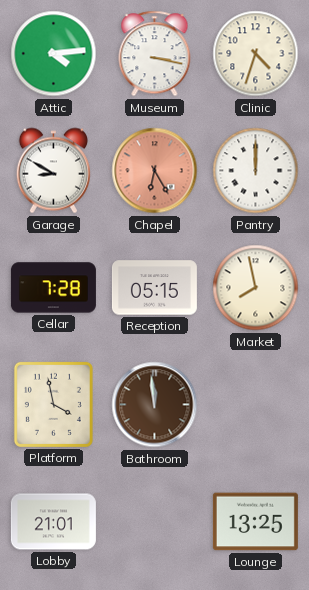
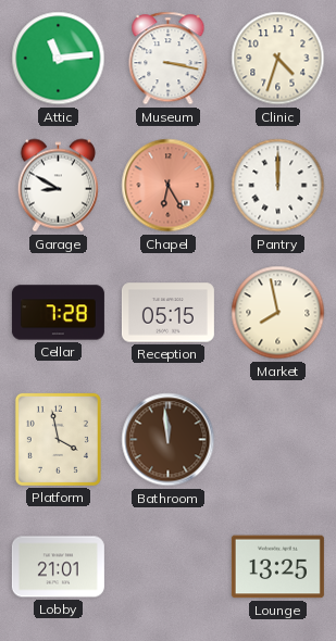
Attic: 4:14 -> 11:14
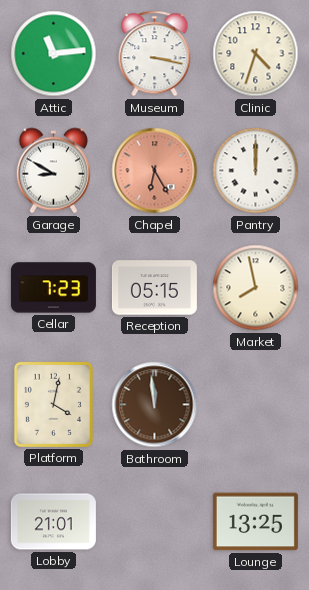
Cellar: 7:28 -> 7:23
Platform: 3:58 -> 4:02
